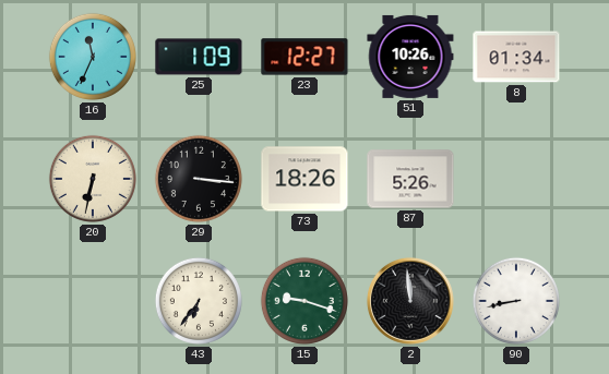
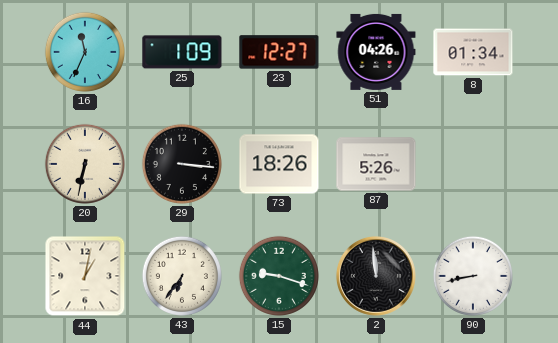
51: 10:26 -> 04:26
44: none -> 1:02
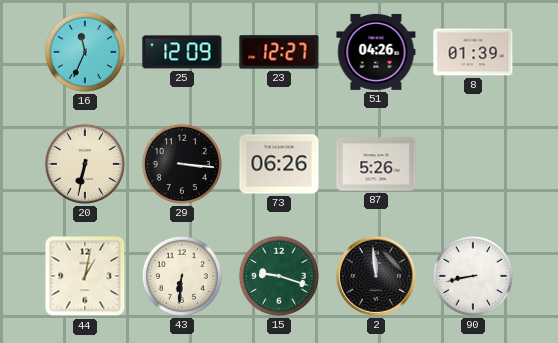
25: 1:09 -> 12:09
8: 01:34 -> 01:39
73: 18:26 -> 06:26
43: 6:36 -> 6:31
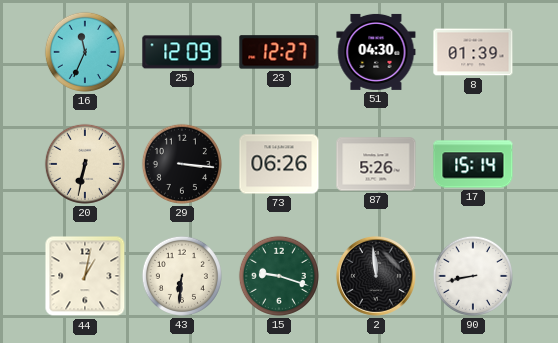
51: 04:26 -> 04:30
17: none -> 15:14
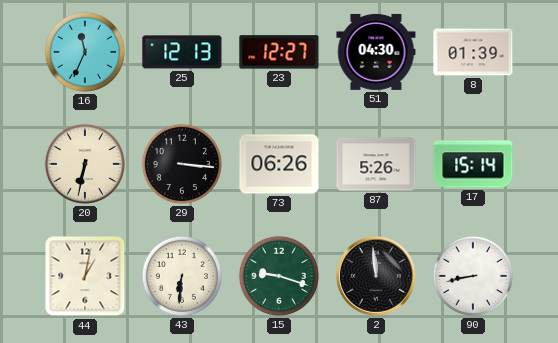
25: 12:09 -> 12:13
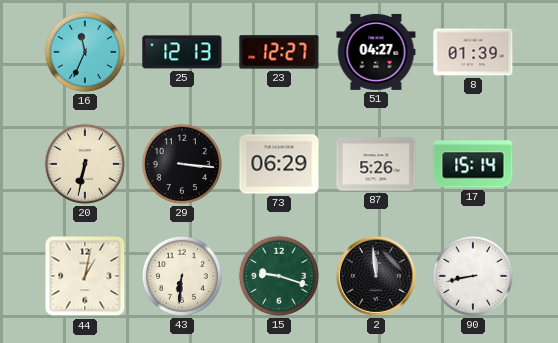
51: 04:30 -> 04:27
73: 06:26 -> 06:29
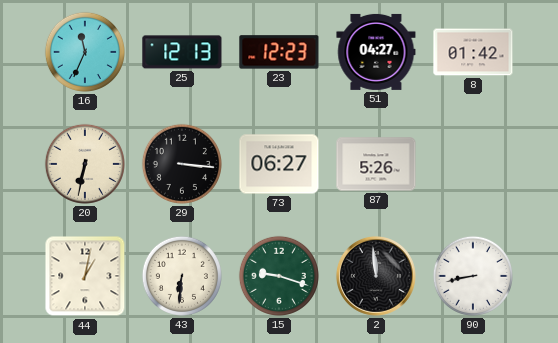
23: 12:27 -> 12:23
8: 01:39 -> 01:42
73: 06:29 -> 06:27
17: 15:14 -> none
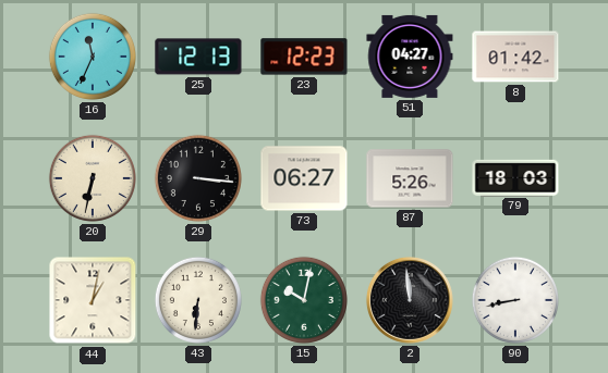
79: none -> 18:03
15: 9:18 -> 10:02
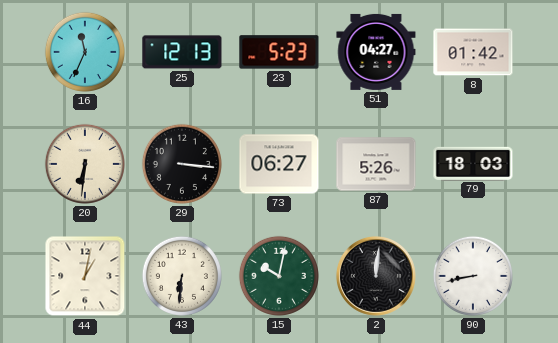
23: 12:23 -> 5:23
20: 6:32 -> 6:31
2: 11:59 -> 12:01
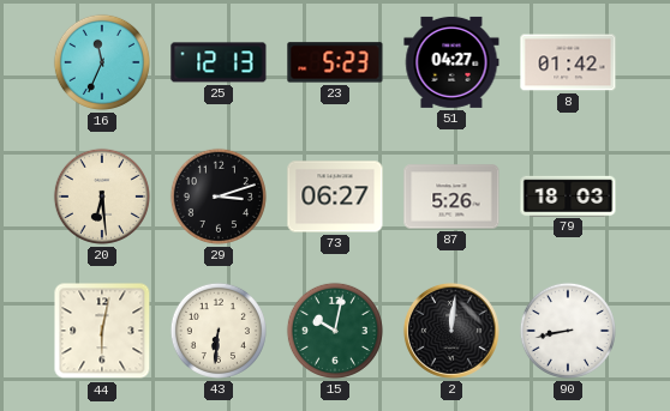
20: 6:31 -> 6:29
29: 3:16 -> 3:12
44: 1:02 -> 6:02
